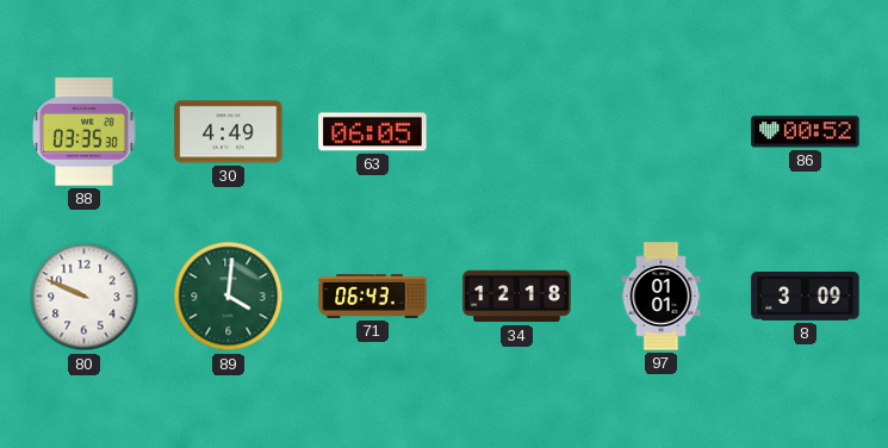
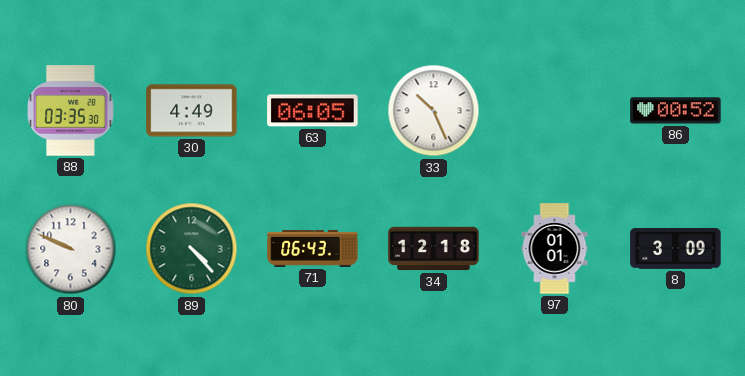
33: none -> 10:26
89: 4:01 -> 4:23
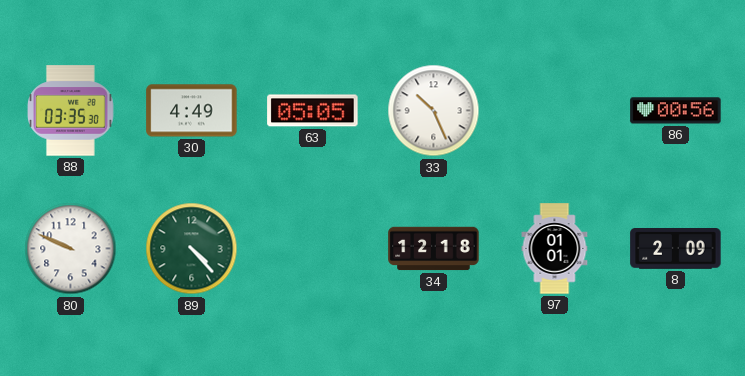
63: 06:05 -> 05:05
86: 00:52 -> 00:56
71: 06:43 -> none
8: 3:09 -> 2:09
